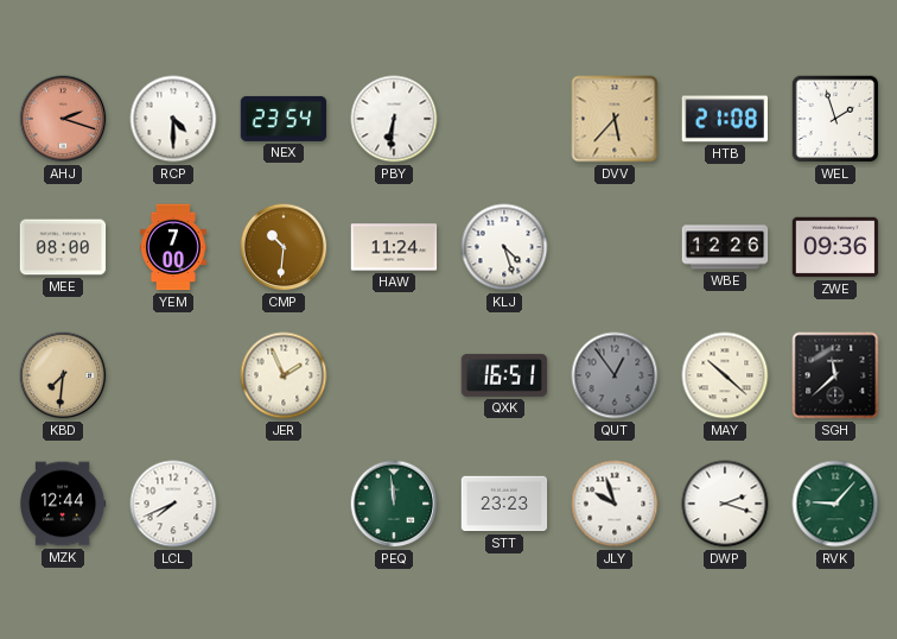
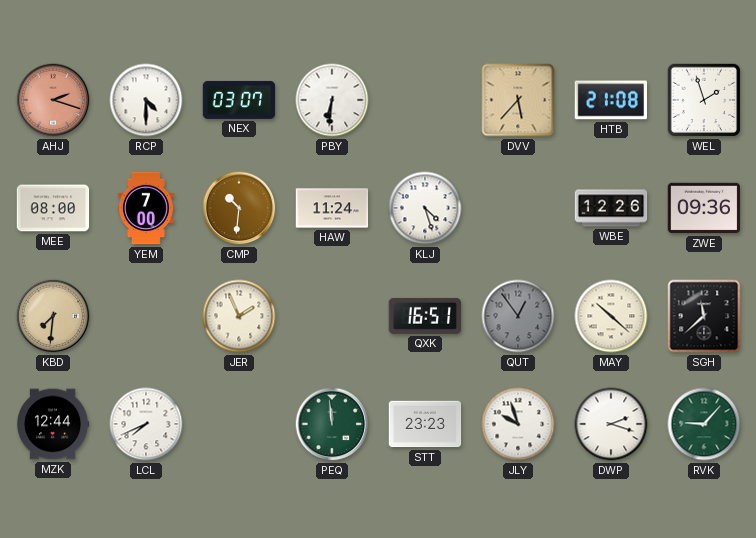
NEX: 23:54 -> 03:07
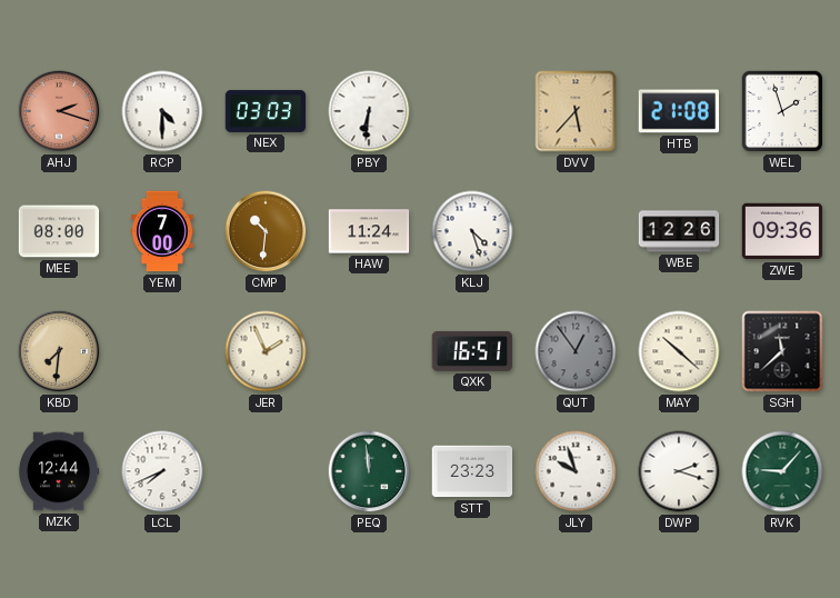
NEX: 03:07 -> 03:03
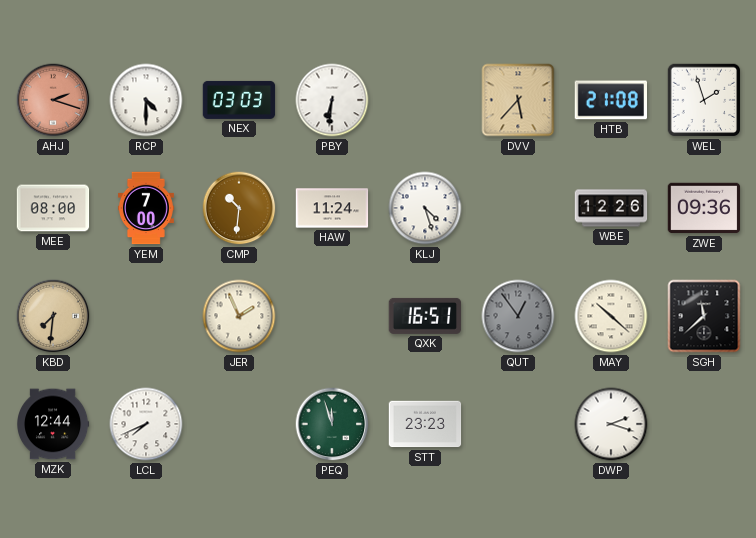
PEQ: 11:59 -> 11:57
JLY: 9:57 -> none
RVK: 9:07 -> none
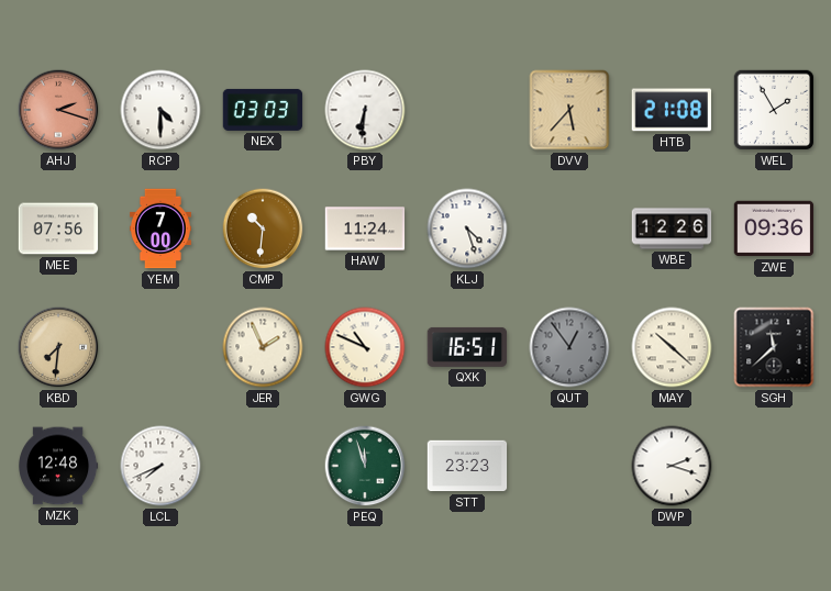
WEL: 1:57 -> 1:55
MEE: 08:00 -> 07:56
GWG: none -> 10:49
MZK: 12:44 -> 12:48
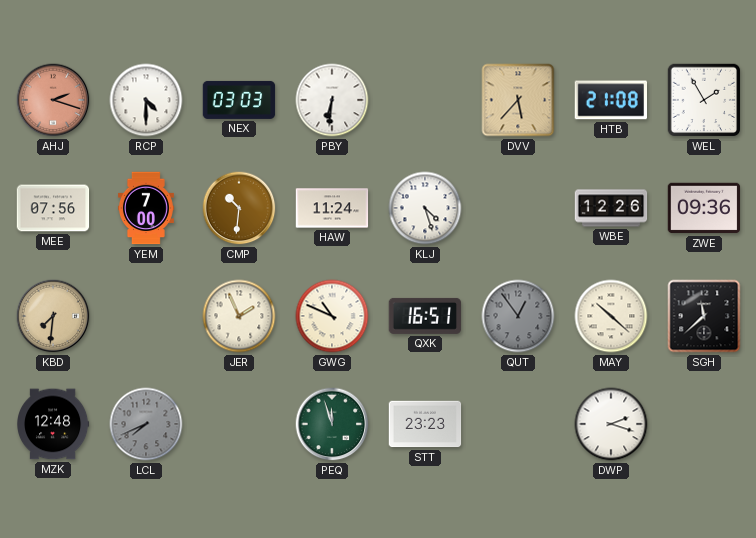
LCL dial: white -> grey
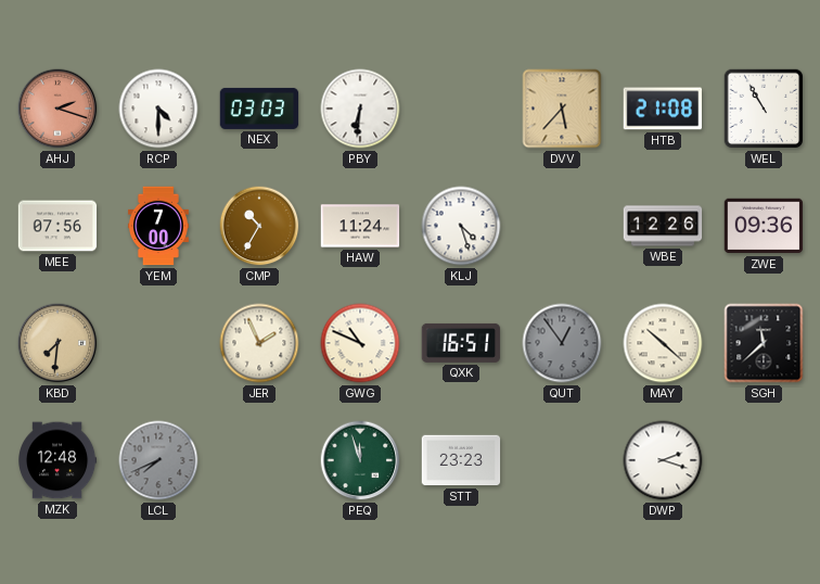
WEL: 1:55 -> 10:55
CMP: 10:31 -> 10:35
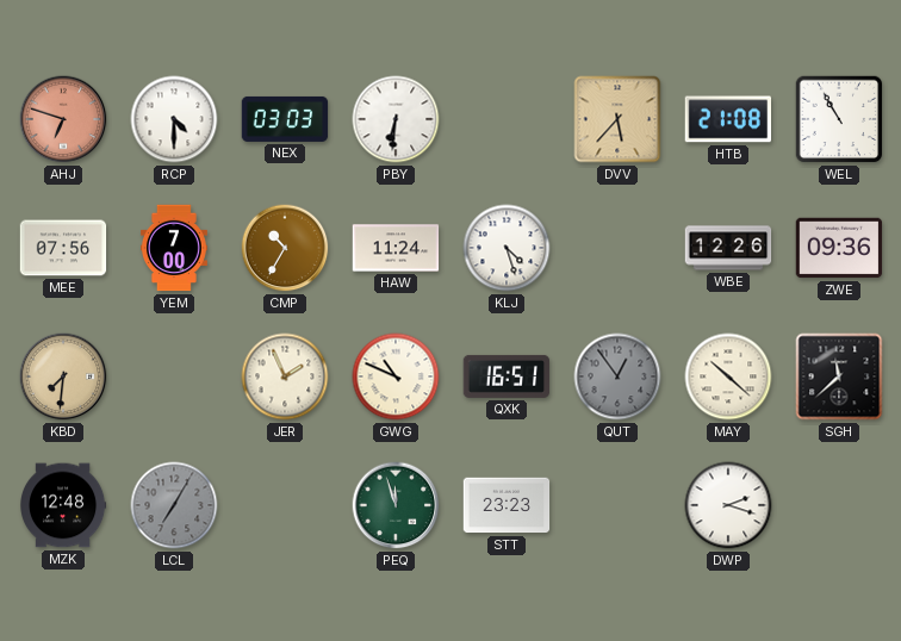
AHJ: 2:18 -> 6:48
LCL: 7:41 -> 7:05
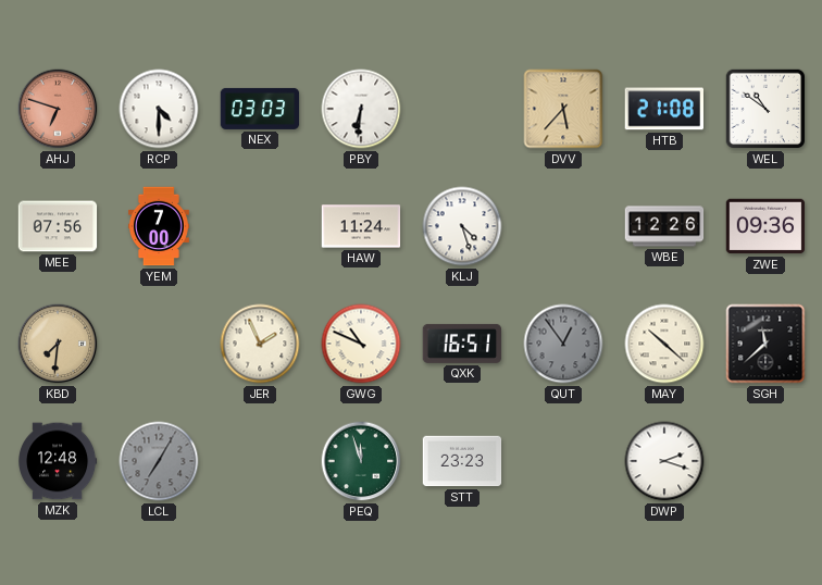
WEL: 10:55 -> 10:51
CMP: 10:35 -> none
